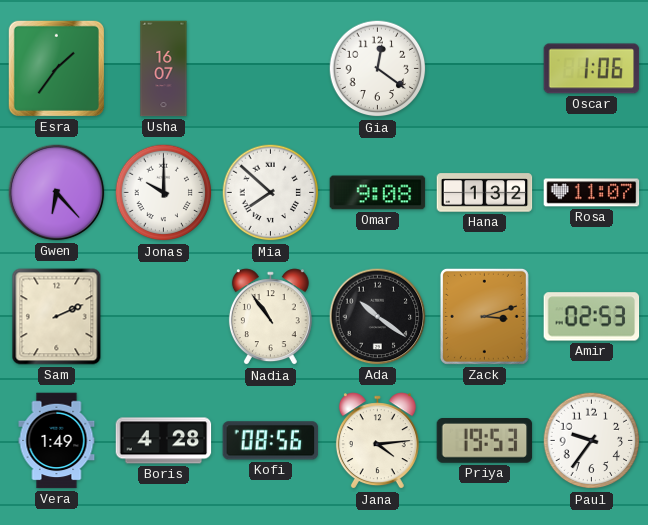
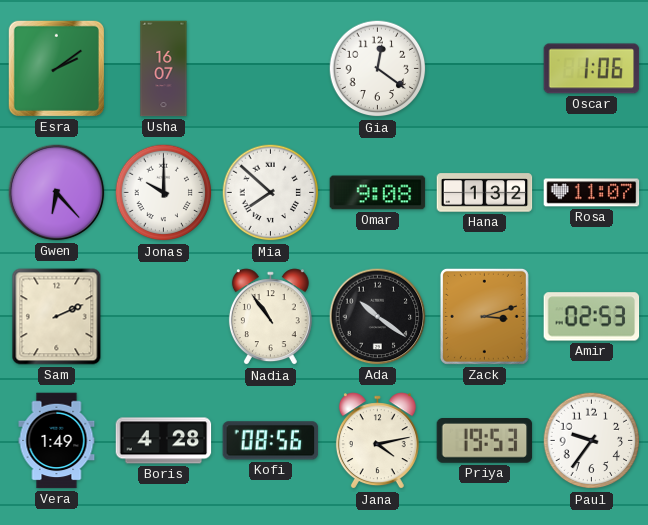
Esra: 1:36 -> 2:09
Jana: 4:14 -> 4:13
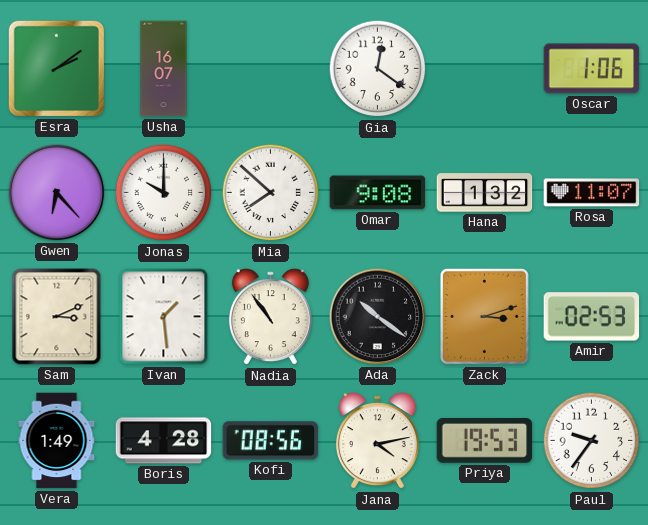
Sam: 2:11 -> 3:11
Ivan: none -> 1:29
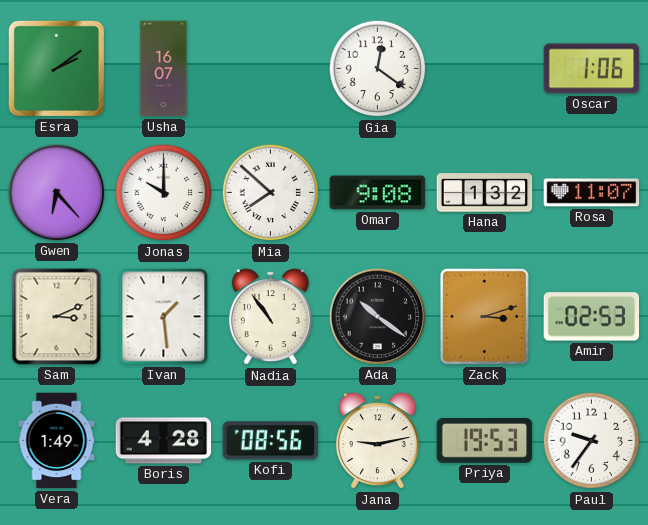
Jana: 4:13 -> 9:13
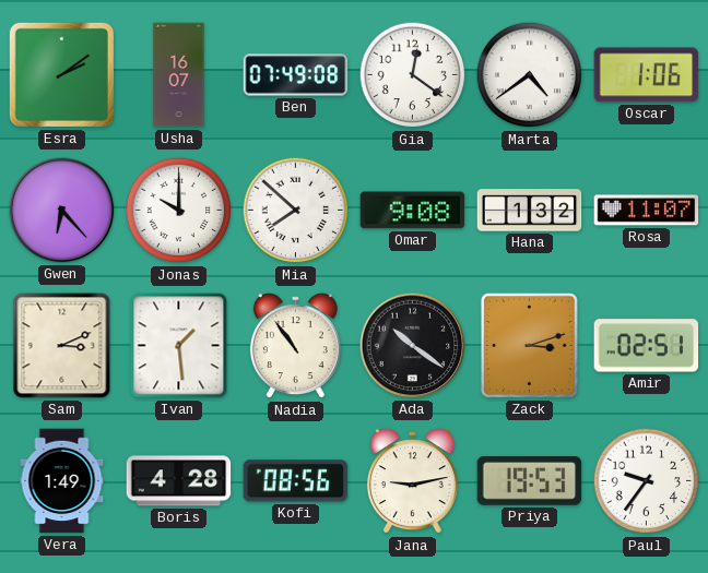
Ben: none -> 07:49
Marta: none -> 4:39
Amir: 02:53 -> 02:51
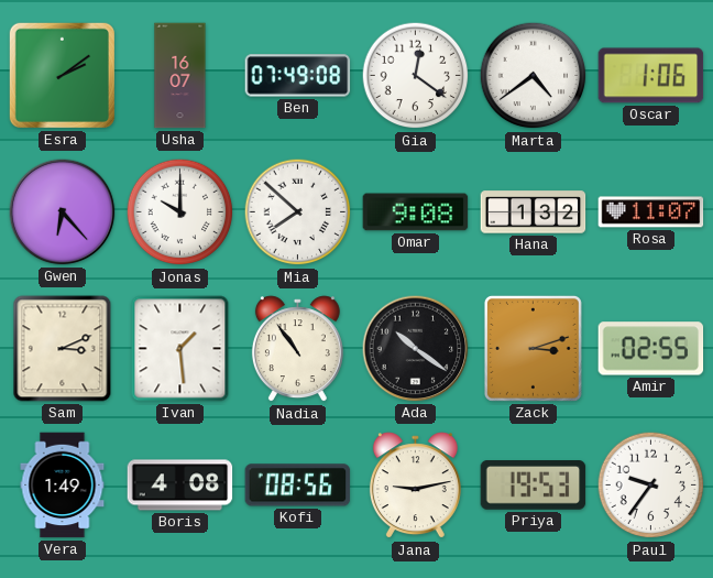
Amir: 02:51 -> 02:55
Boris: 4:28 -> 4:08
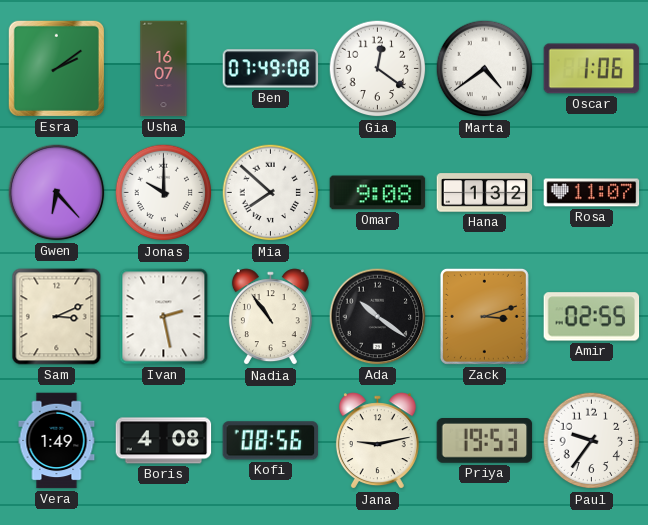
Ivan: 1:29 -> 2:28
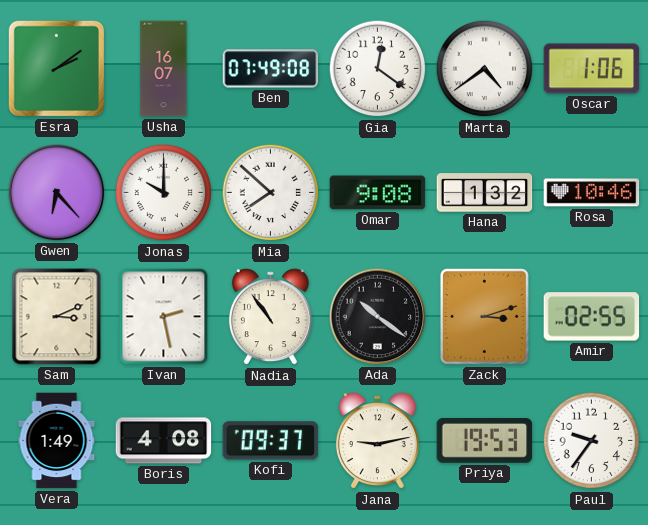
Rosa: 11:07 -> 10:46
Kofi: 08:56 -> 09:37
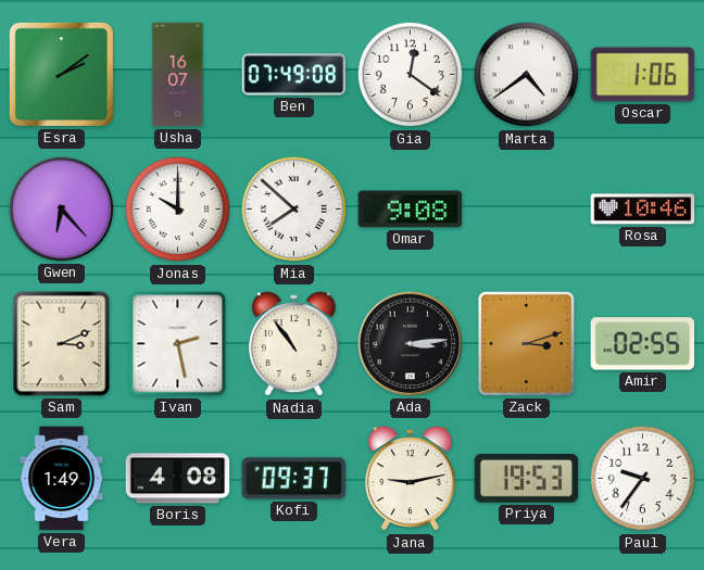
Hana: 1:32 -> none
Ada: 10:21 -> 3:14
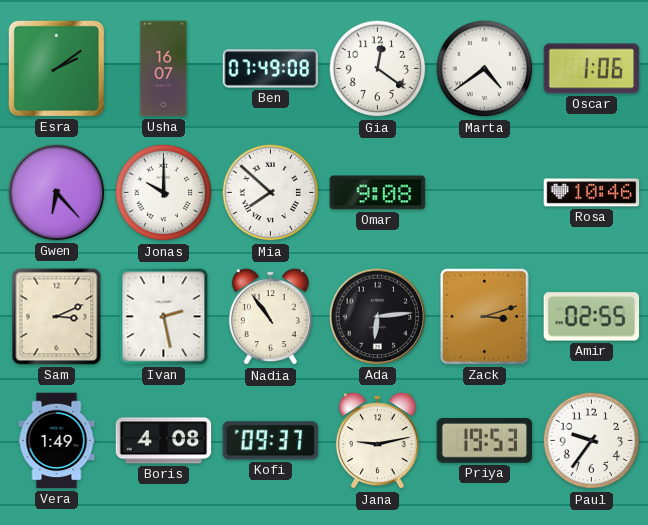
Ada: 3:14 -> 6:14
